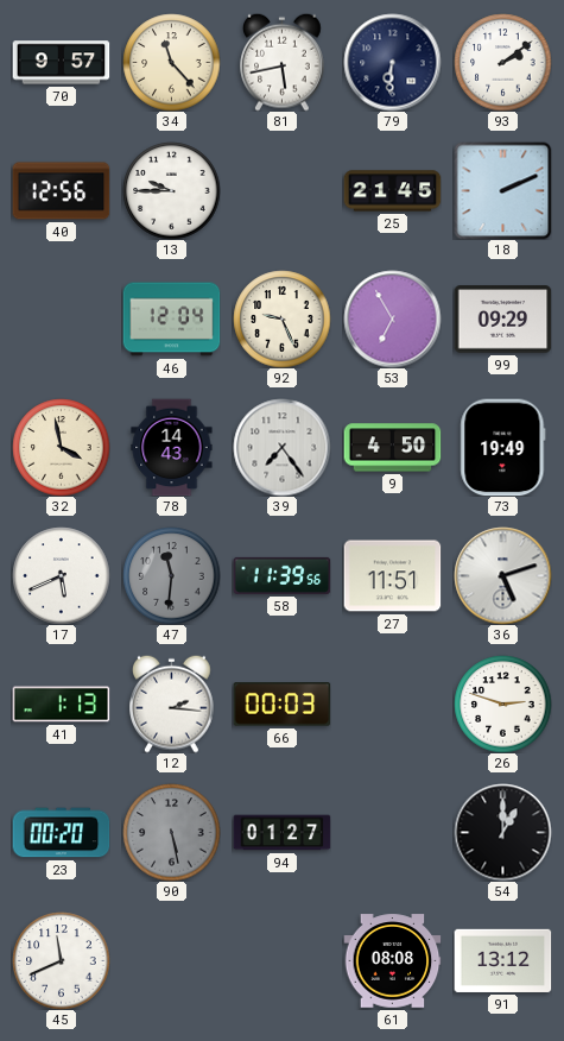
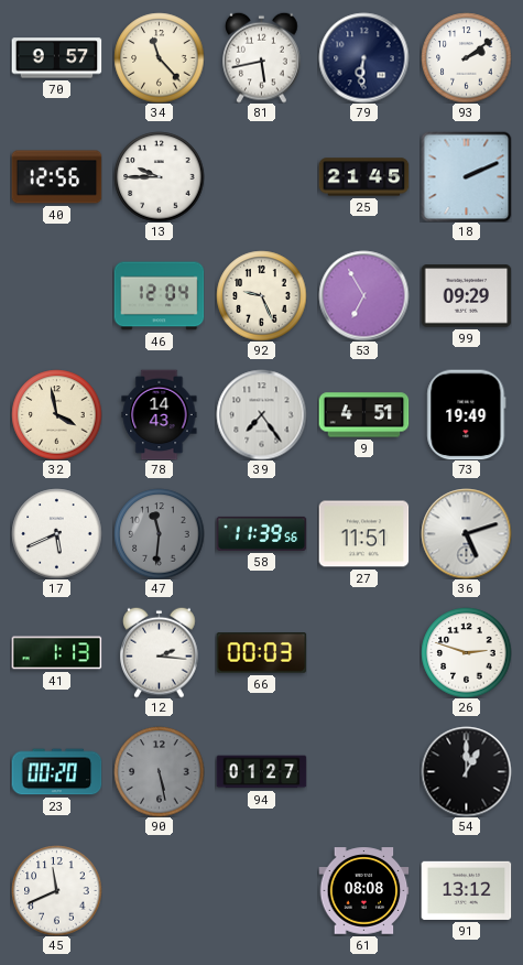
9: 4:50 -> 4:51
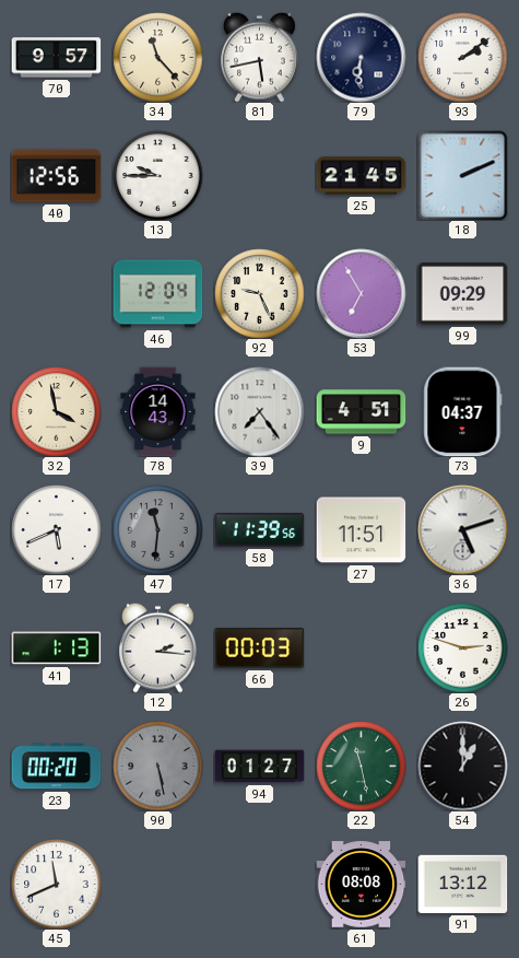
73: 19:49 -> 04:37
22: none -> 11:28
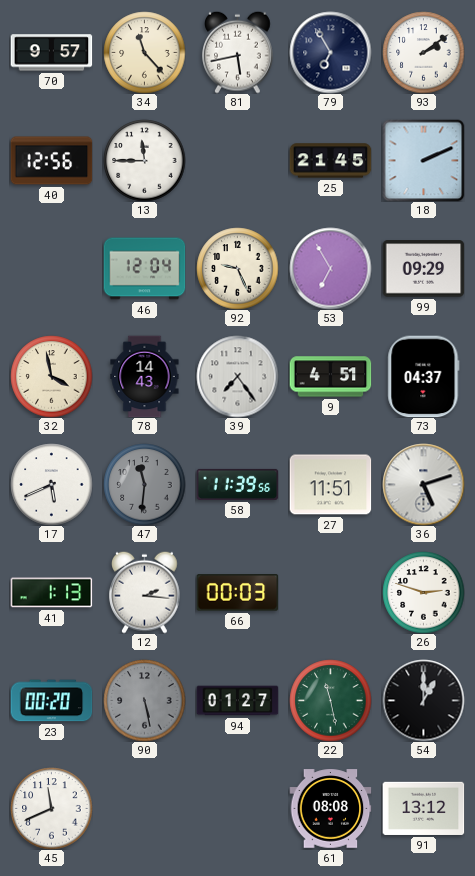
79: 6:31 -> 6:55
13: 9:45 -> 11:45
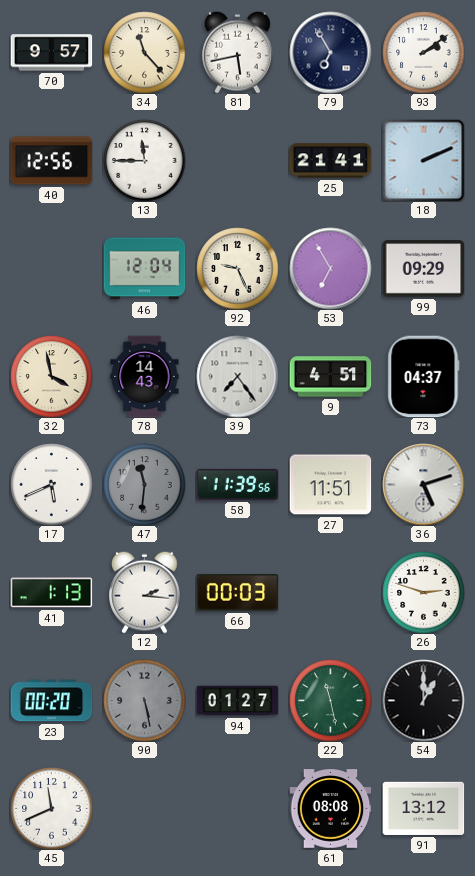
25: 21:45 -> 21:41
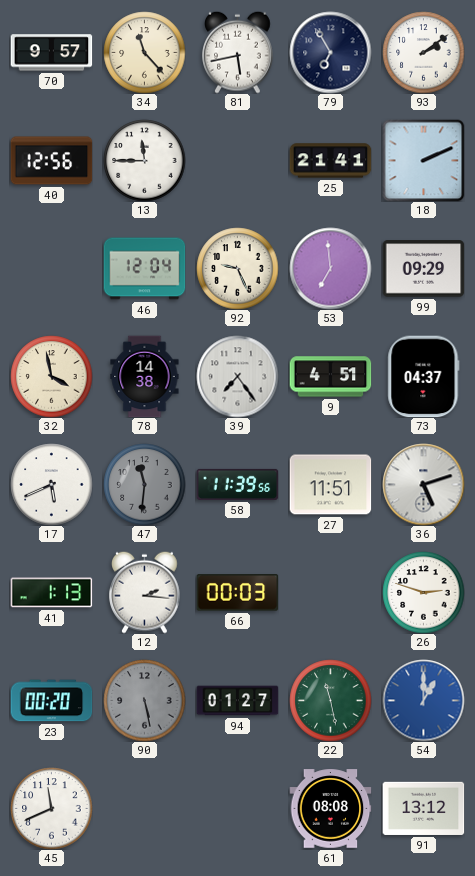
53: 6:55 -> 6:59
78: 14:43 -> 14:38
54 dial: black -> blue
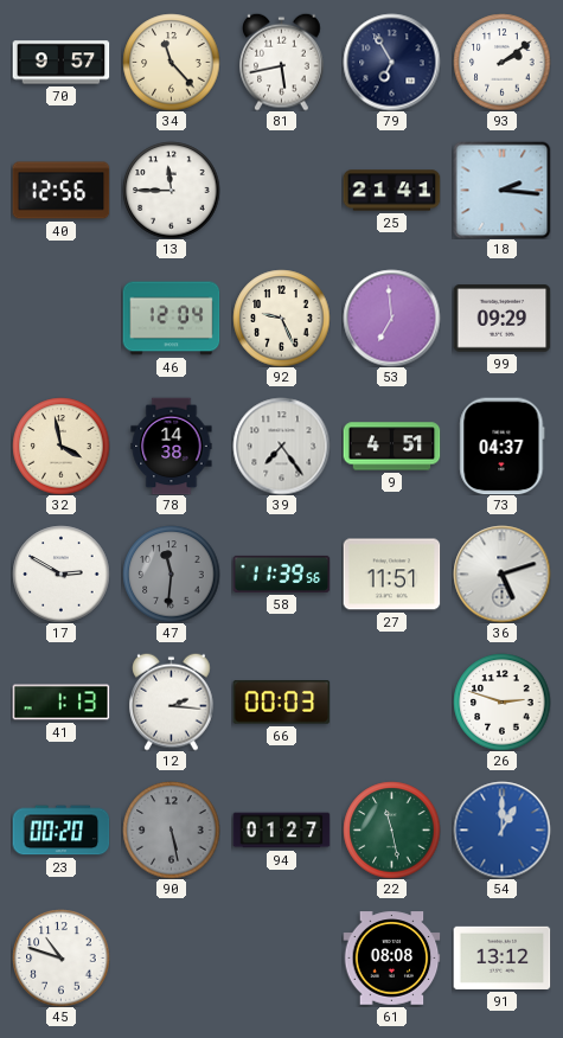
18: 2:11 -> 2:16
17: 5:41 -> 2:50
45: 11:41 -> 10:48
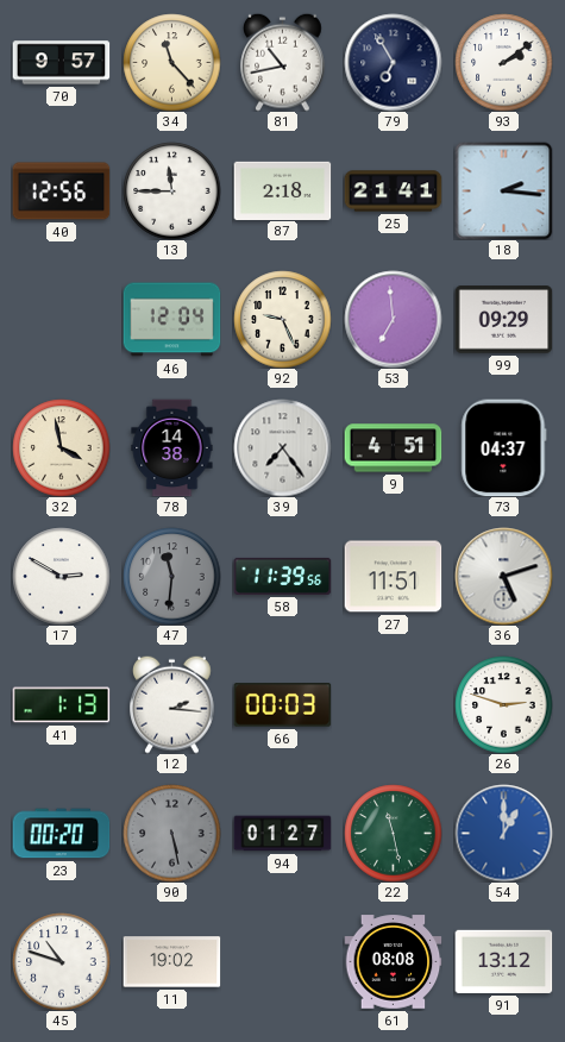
81: 5:43 -> 10:43
87: none -> 2:18
11: none -> 19:02
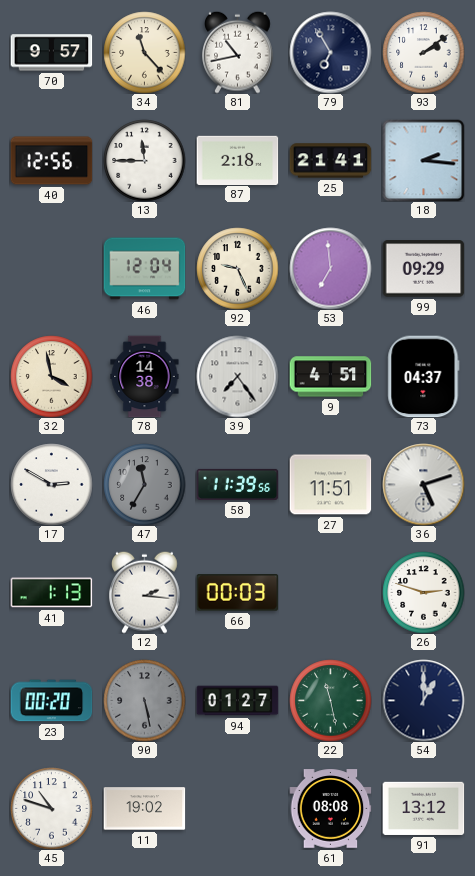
47: 11:31 -> 11:35
54 dial: blue -> navy
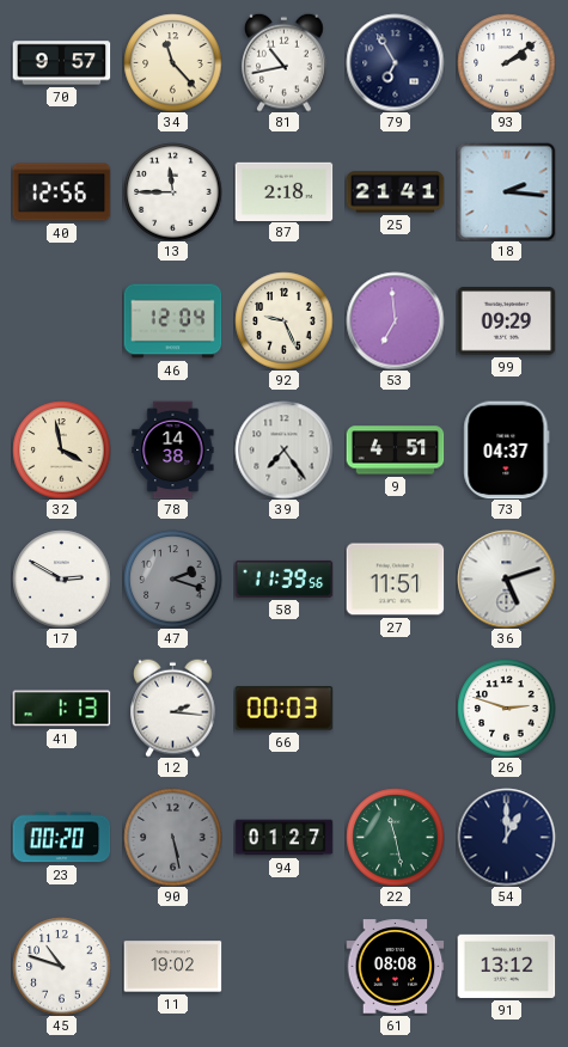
47: 11:35 -> 2:18
